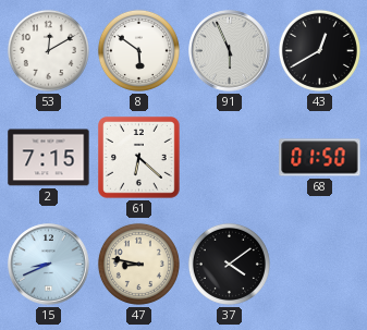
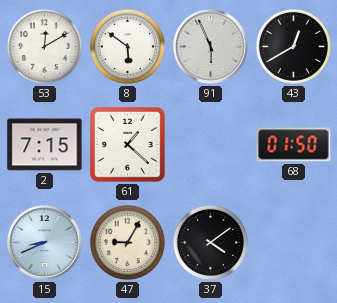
61: 6:22 -> 1:22
47: 8:47 -> 9:05
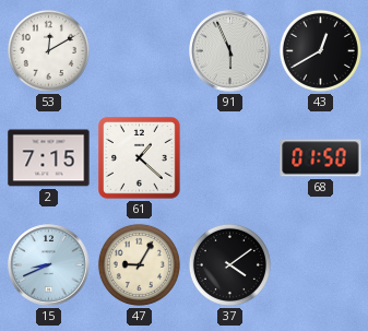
8: 5:51 -> none
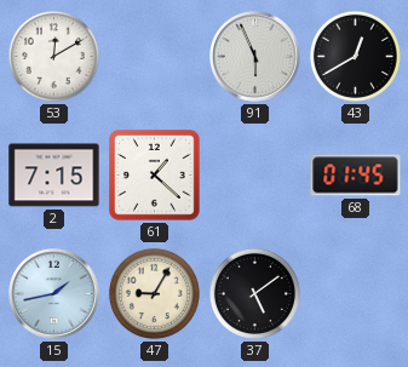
68: 01:50 -> 01:45
15: 8:41 -> 1:43
37: 4:09 -> 5:09
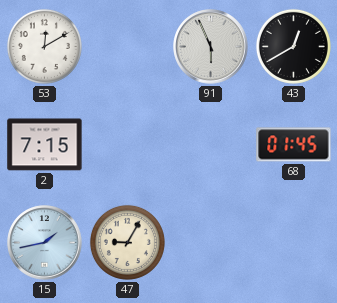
61: 1:22 -> none
37: 5:09 -> none
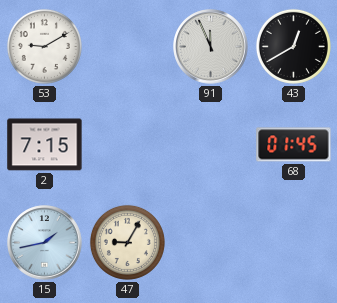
53: 12:10 -> 9:10
91: 5:56 -> 11:56
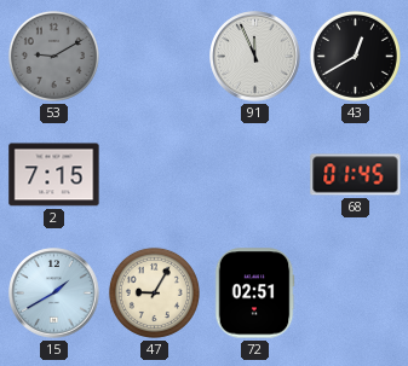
53 dial: white -> grey
15: 1:43 -> 1:40
72: none -> 02:51
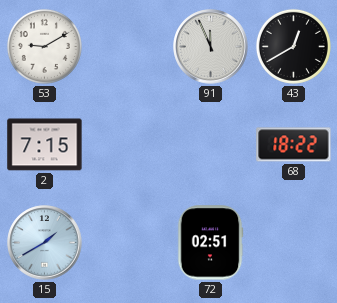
53 dial: grey -> white
68: 01:45 -> 18:22
47: 9:05 -> none
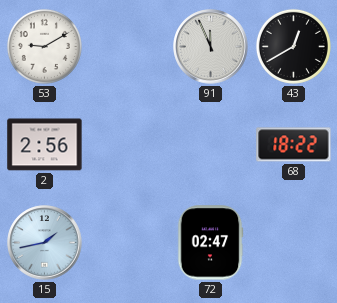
2: 7:15 -> 2:56
15: 1:40 -> 1:43
72: 02:51 -> 02:47
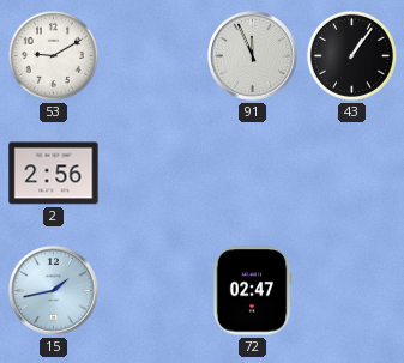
43: 12:40 -> 1:06
68: 18:22 -> none
